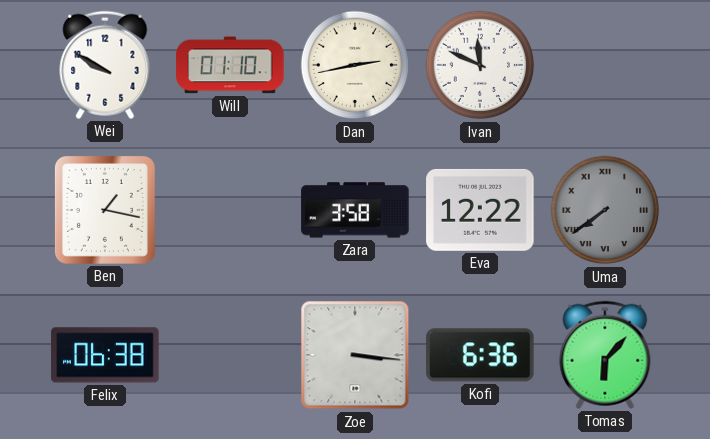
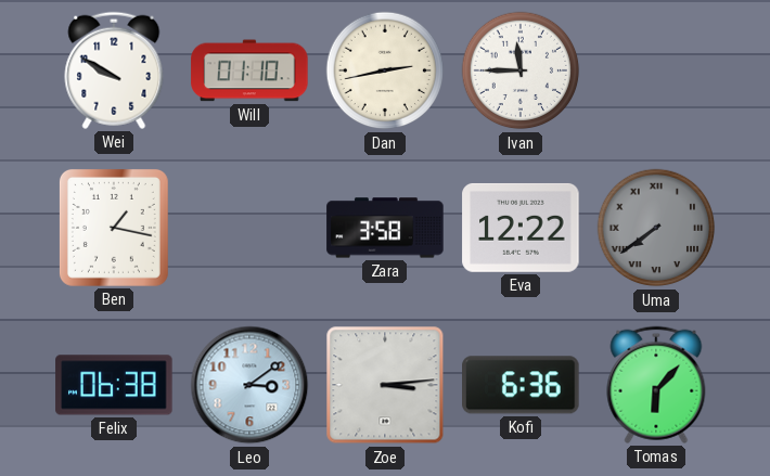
Ivan: 11:49 -> 11:45
Leo: none -> 3:09
Zoe: 3:16 -> 3:14
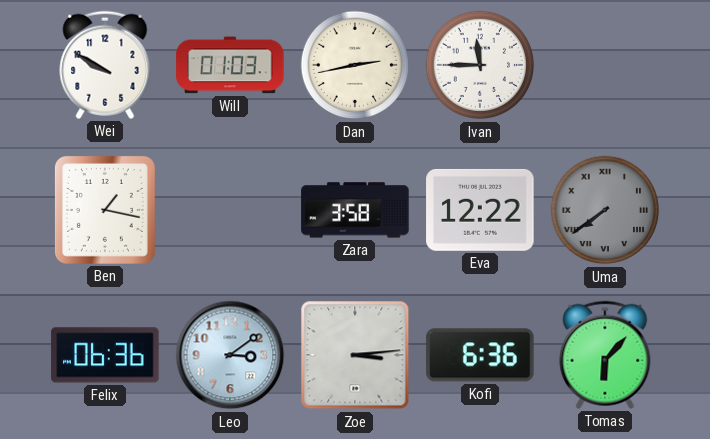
Will: 01:10 -> 01:03
Felix: 06:38 -> 06:36
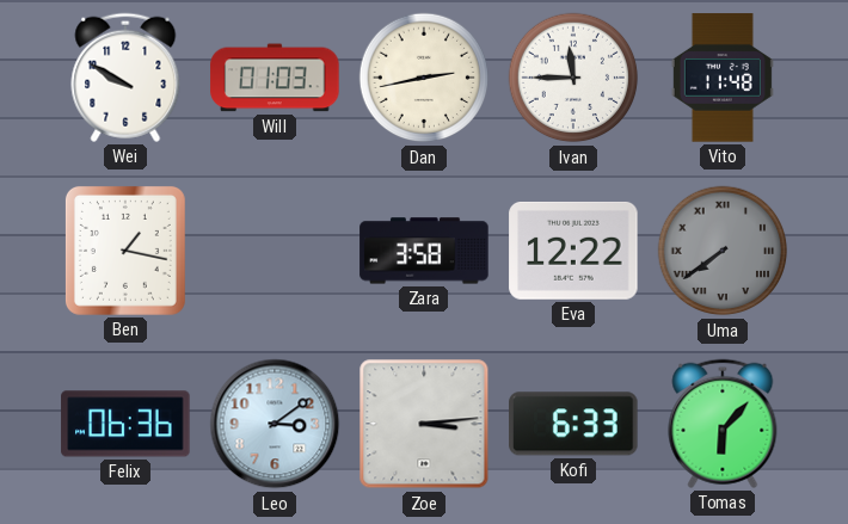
Vito: none -> 11:48
Kofi: 6:36 -> 6:33
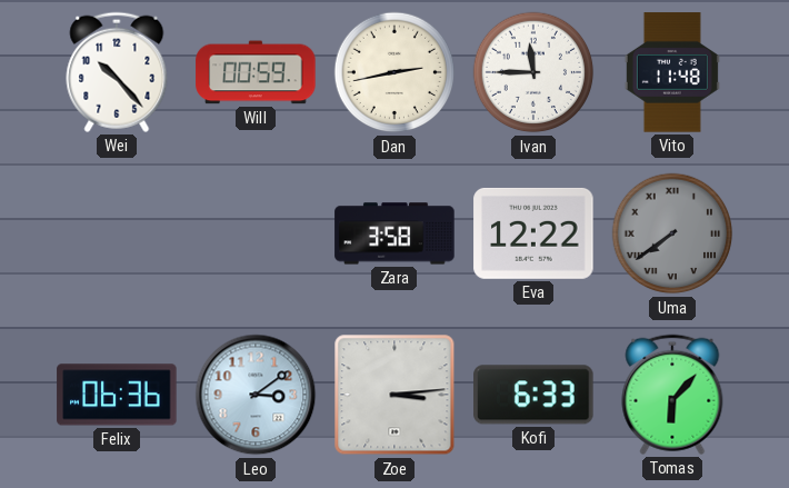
Wei: 9:50 -> 10:23
Will: 01:03 -> 00:59
Ben: 1:17 -> none
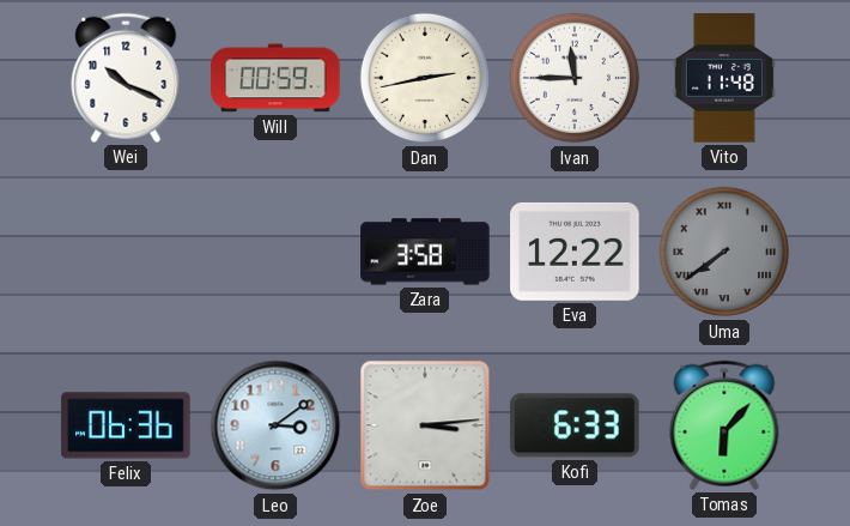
Wei: 10:23 -> 10:19
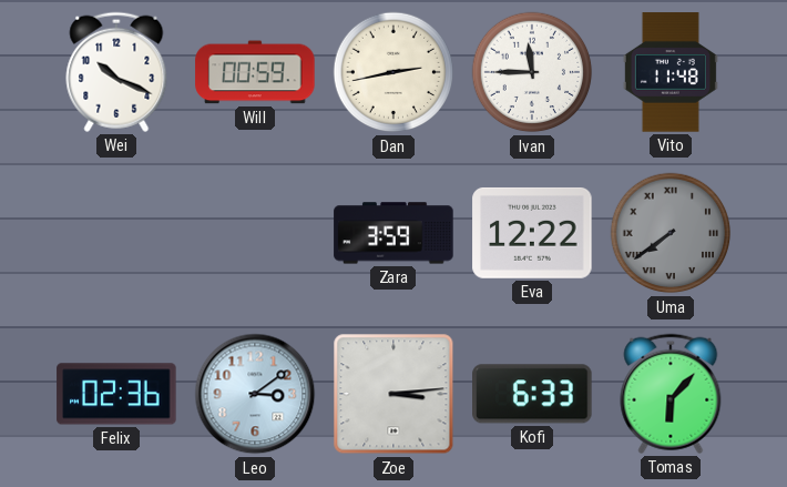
Zara: 3:58 -> 3:59
Felix: 06:36 -> 02:36
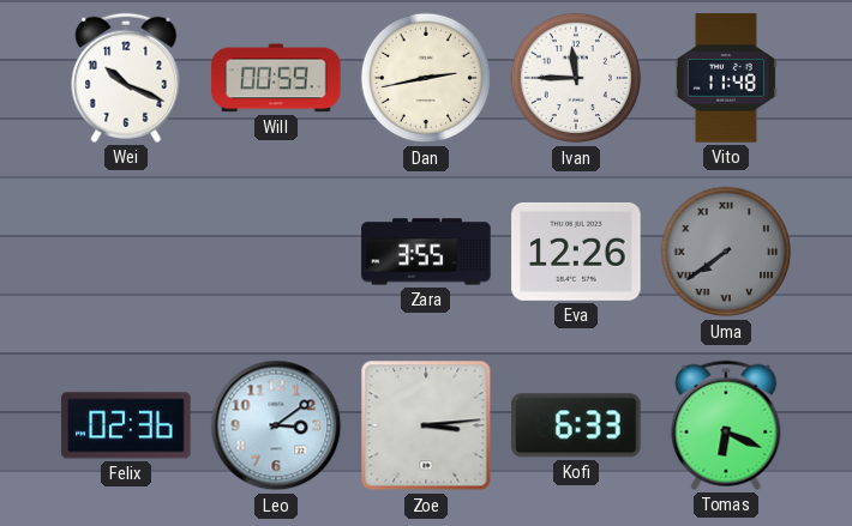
Zara: 3:59 -> 3:55
Eva: 12:22 -> 12:26
Tomas: 6:07 -> 6:19
